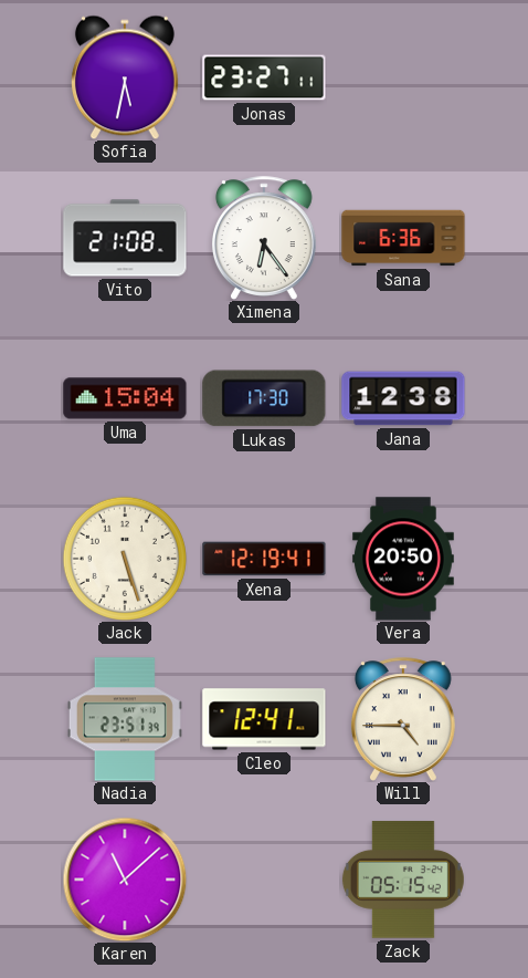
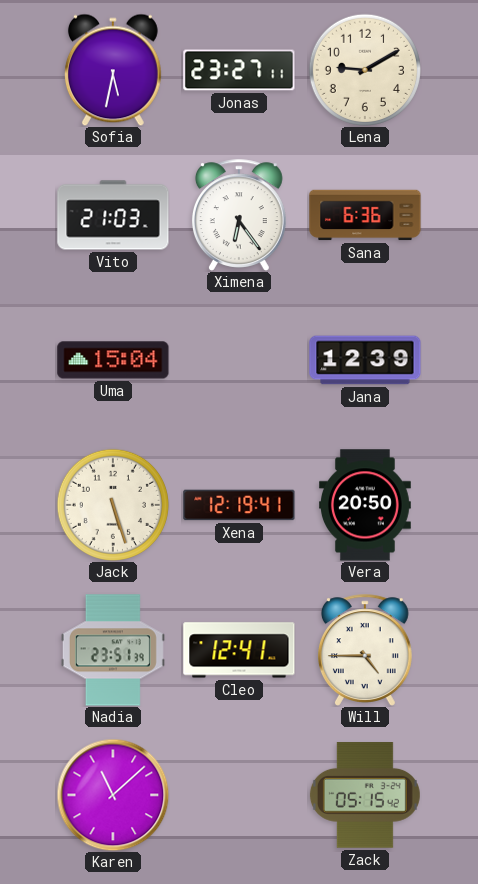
Lena: none -> 9:10
Vito: 21:08 -> 21:03
Lukas: 17:30 -> none
Jana: 12:38 -> 12:39
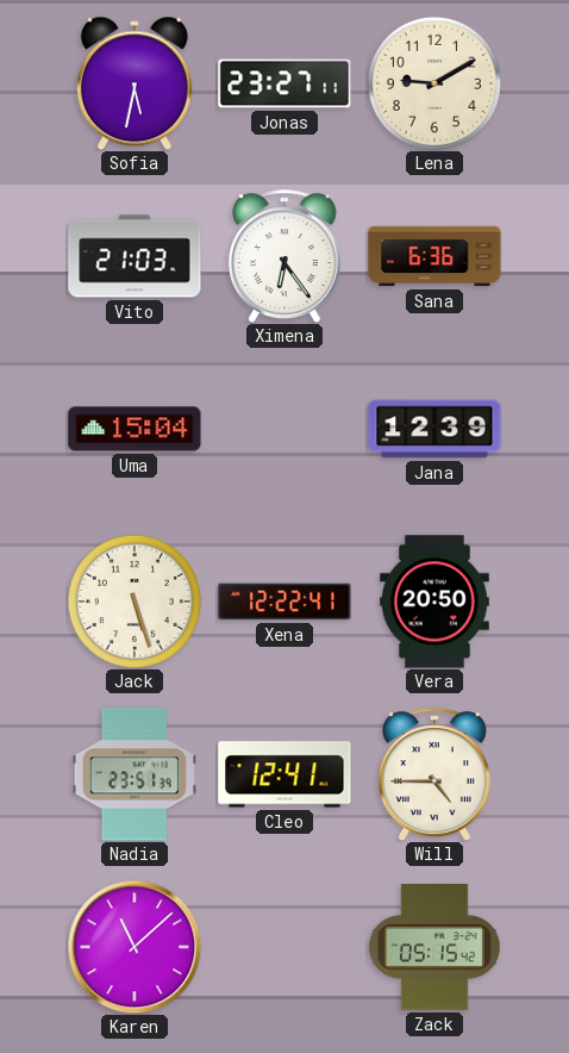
Xena: 12:19 -> 12:22
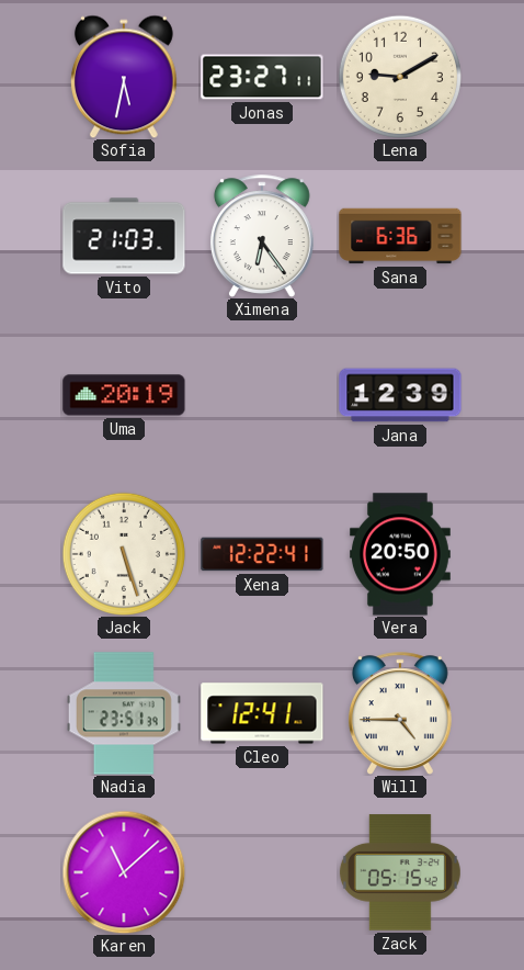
Uma: 15:04 -> 20:19
